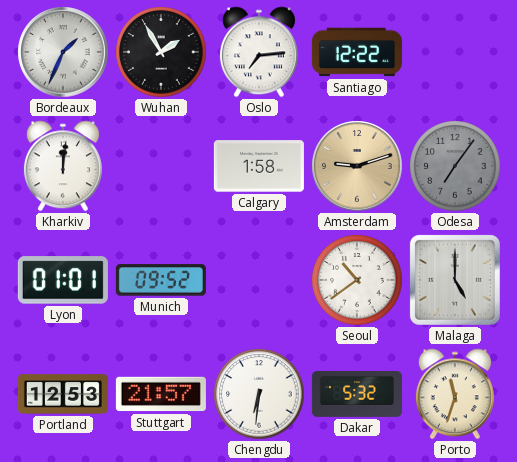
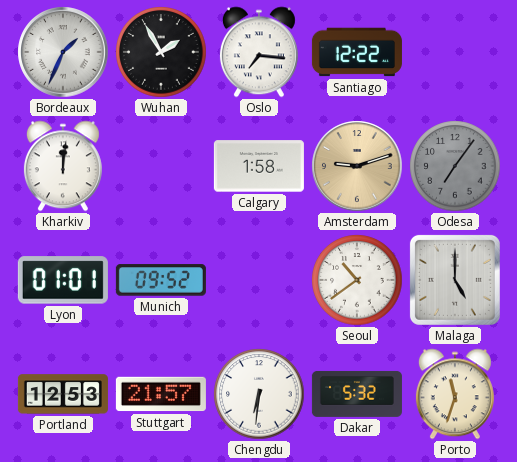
Oslo: 7:14 -> 7:16
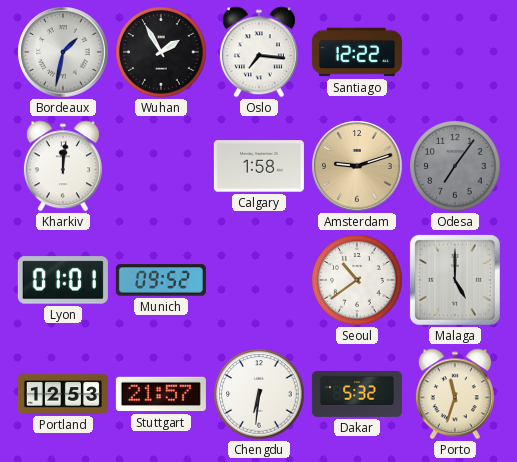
Bordeaux: 1:34 -> 1:32
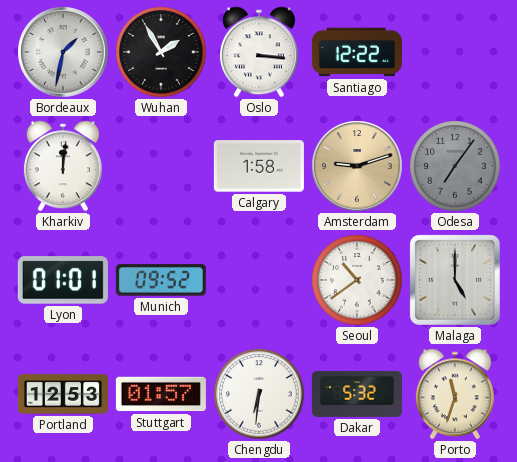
Oslo: 7:16 -> 3:16
Stuttgart: 21:57 -> 01:57
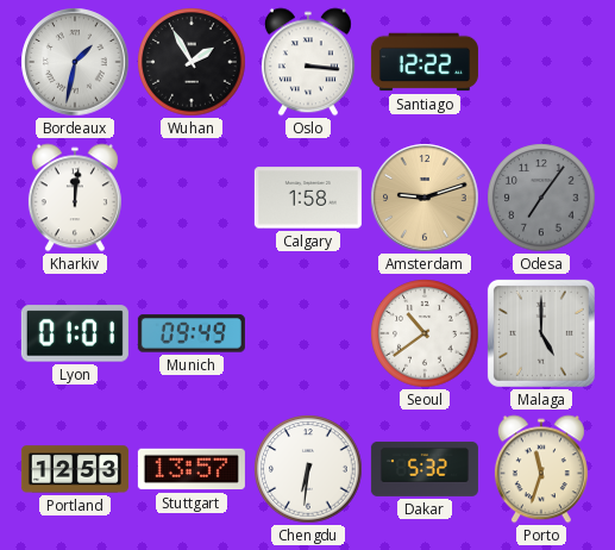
Munich: 09:52 -> 09:49
Stuttgart: 01:57 -> 13:57
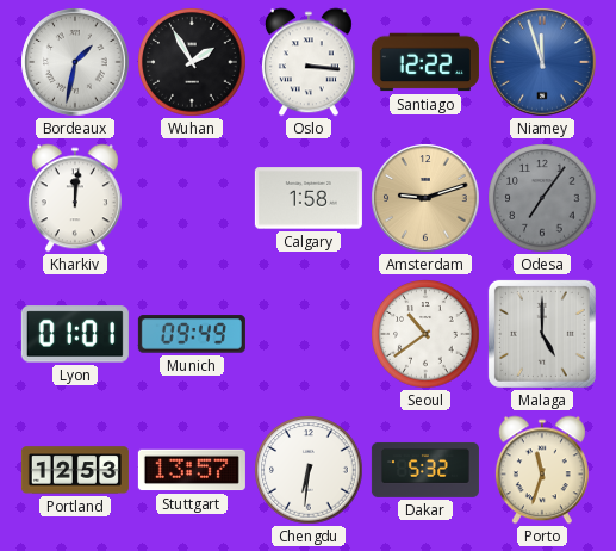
Niamey: none -> 11:57
